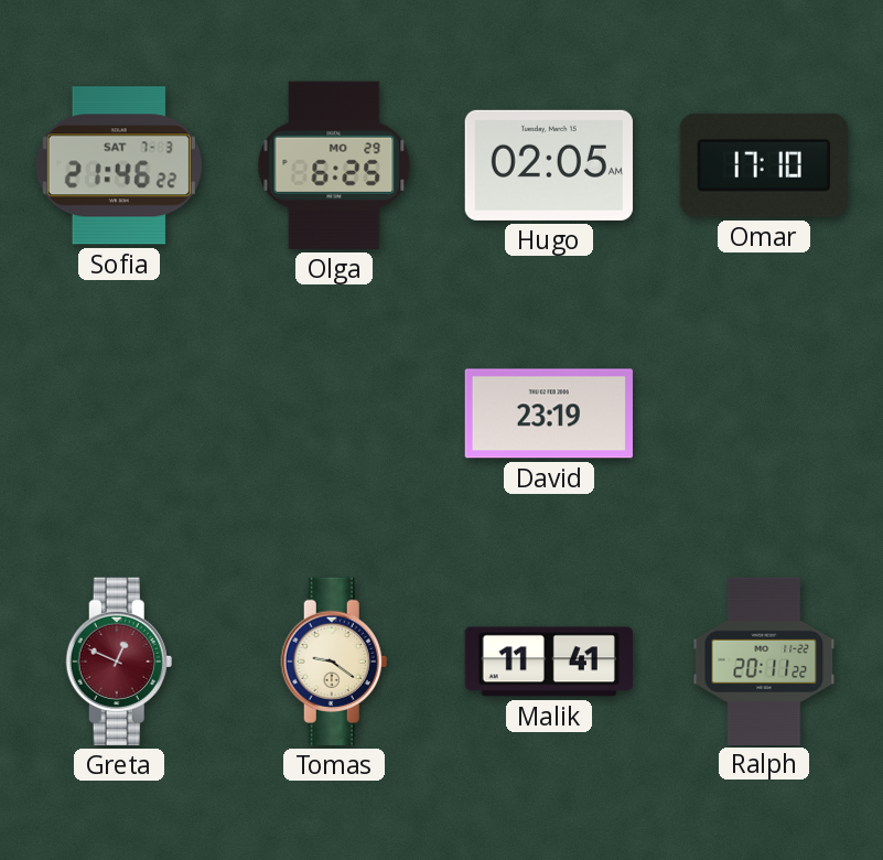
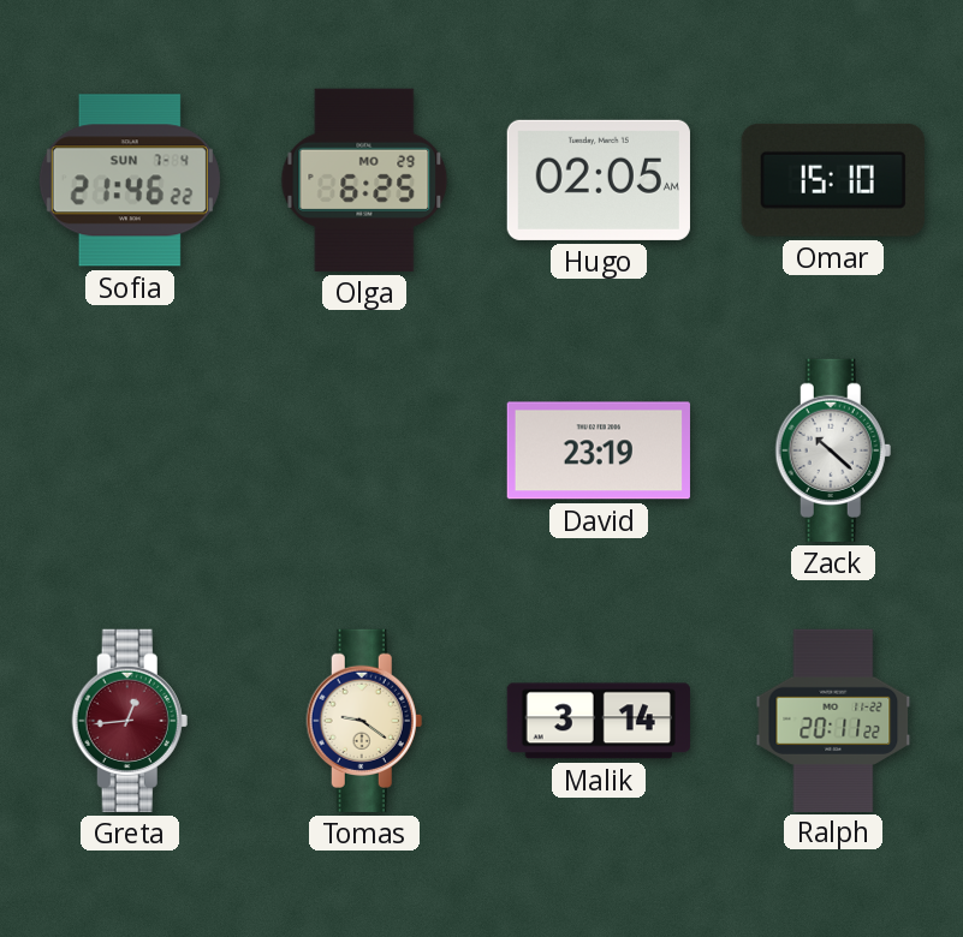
Sofia date: SAT 7-3 -> SUN 7-4
Omar: 17:10 -> 15:10
Zack: none -> 10:22
Greta: 12:49 -> 12:44
Malik: 11:41 -> 3:14
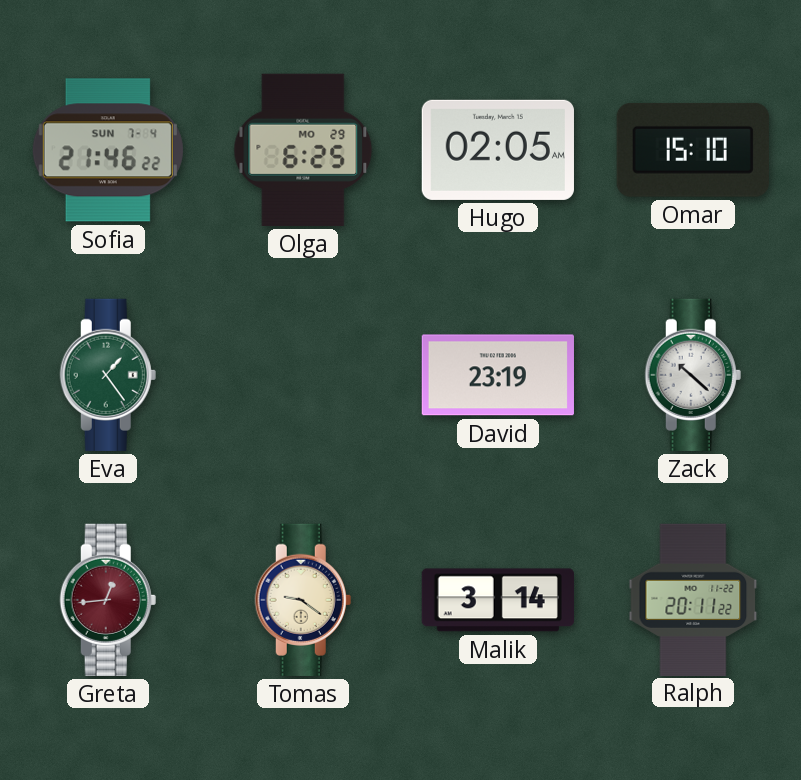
Eva: none -> 1:24
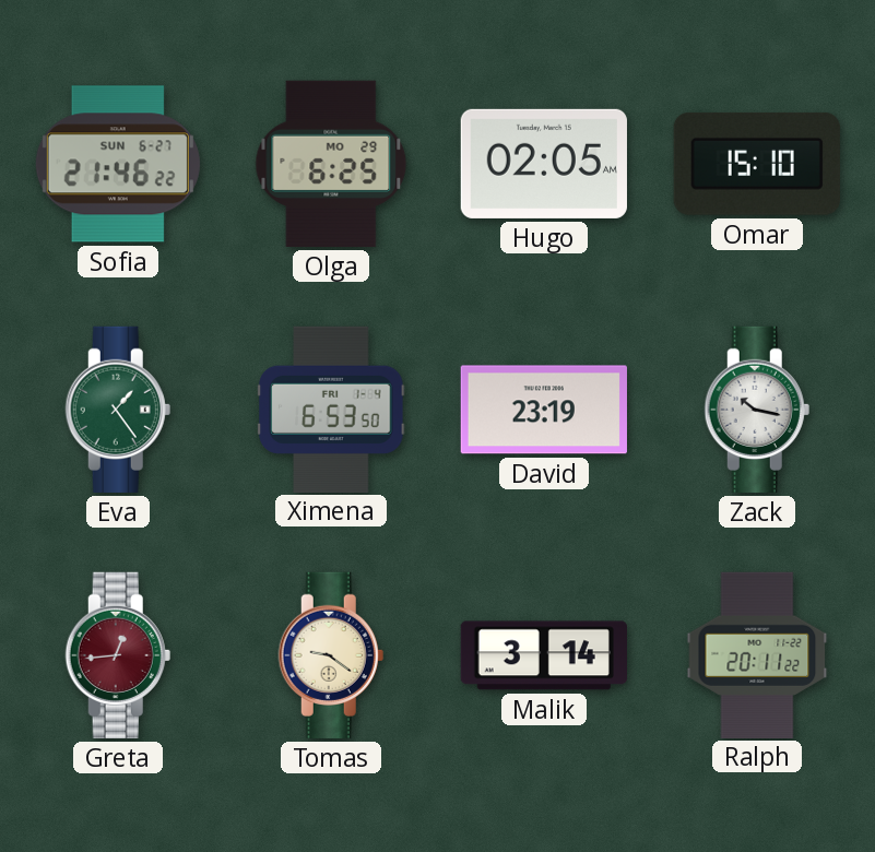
Sofia date: SUN 7-4 -> SUN 6-27
Ximena: none -> 6:53
Zack: 10:22 -> 10:17
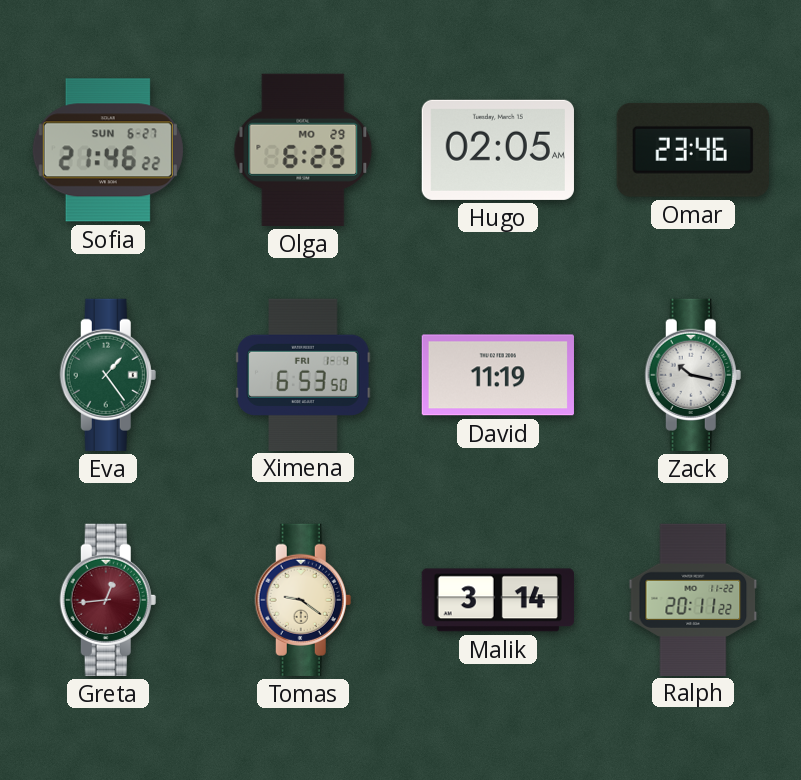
Omar: 15:10 -> 23:46
David: 23:19 -> 11:19
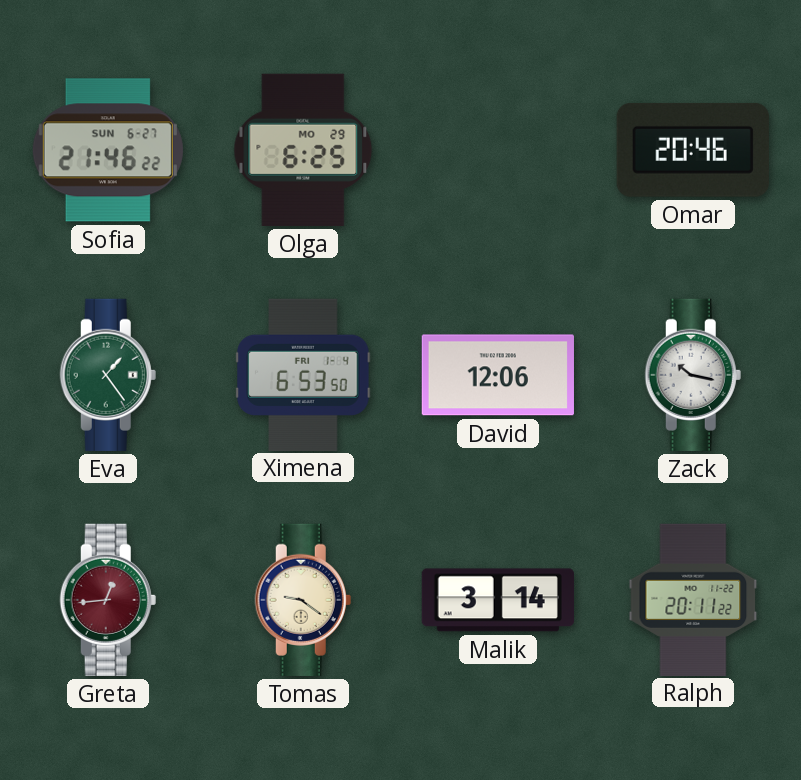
Hugo: 02:05 -> none
Omar: 23:46 -> 20:46
David: 11:19 -> 12:06
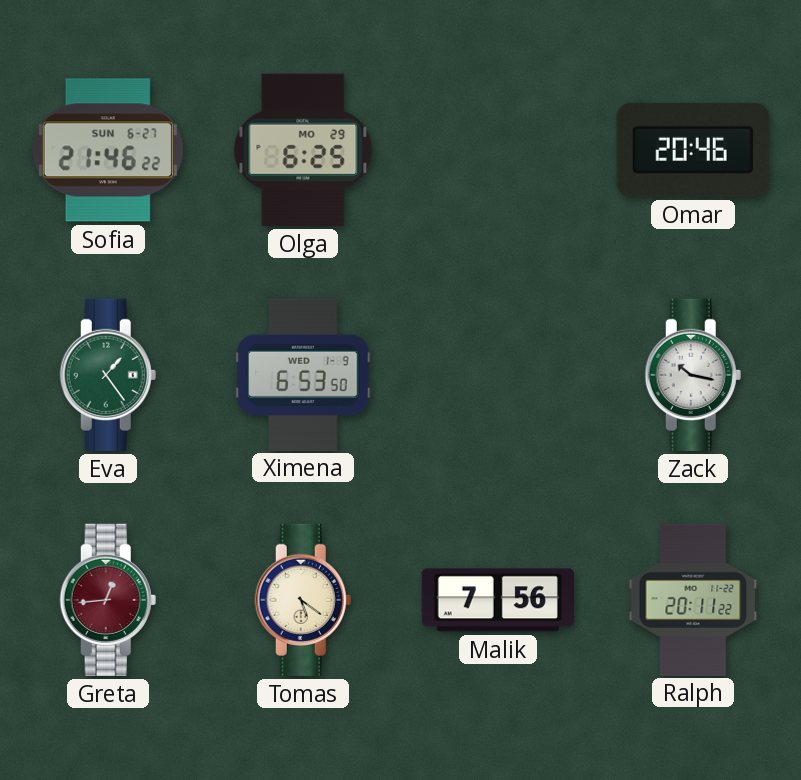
Ximena date: FRI 1-4 -> WED 1-9
David: 12:06 -> none
Tomas: 9:21 -> 5:21
Malik: 3:14 -> 7:56
